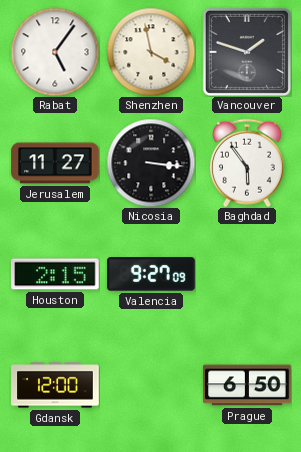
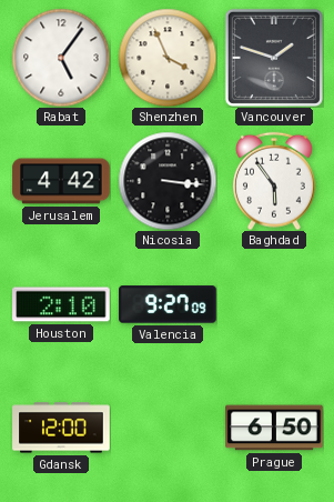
Shenzhen: 3:58 -> 3:56
Jerusalem: 11:27 -> 4:42
Houston: 2:15 -> 2:10
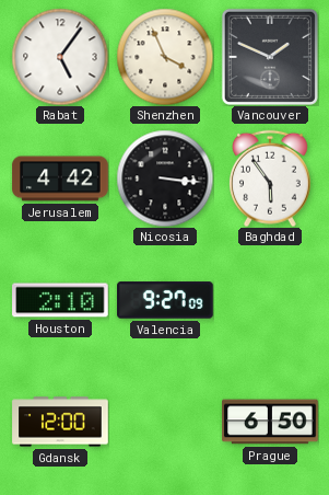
Vancouver: 1:48 -> 1:49
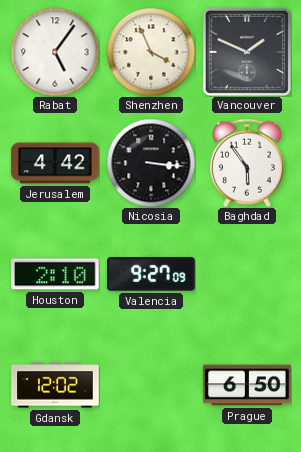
Gdansk: 12:00 -> 12:02
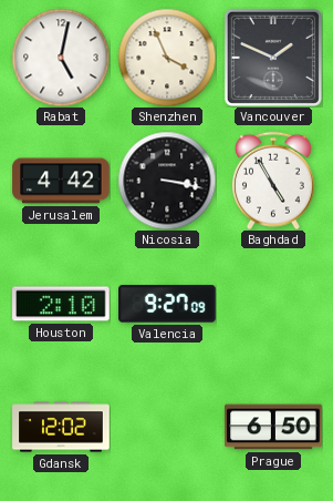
Rabat: 5:06 -> 5:02
Nicosia: 3:16 -> 3:17
Baghdad: 5:54 -> 4:55
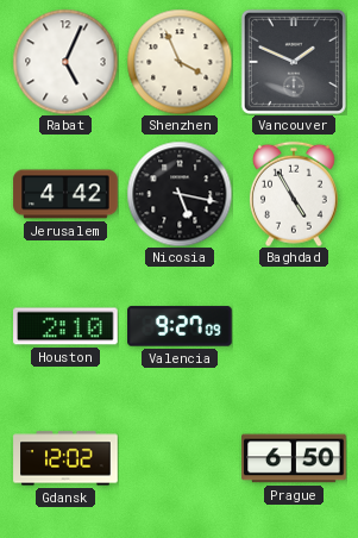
Rabat: 5:02 -> 5:04
Nicosia: 3:17 -> 5:17
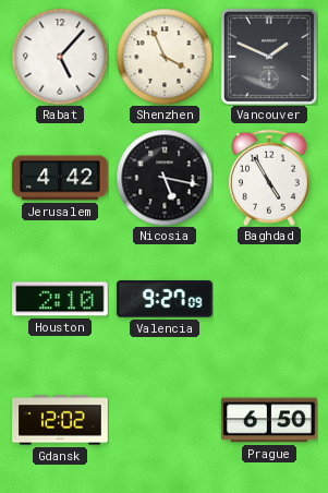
Rabat: 5:04 -> 5:07
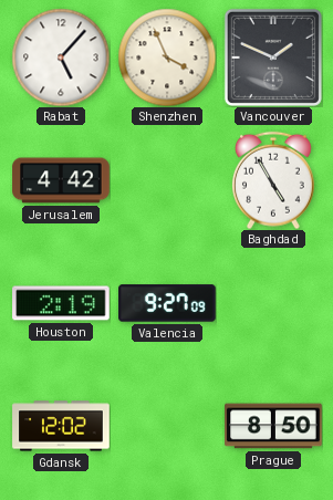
Nicosia: 5:17 -> none
Houston: 2:10 -> 2:19
Prague: 6:50 -> 8:50
